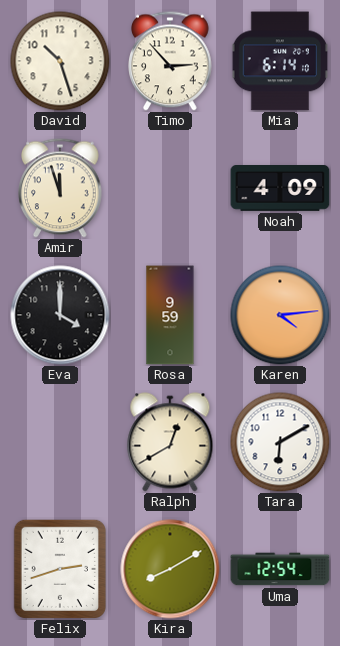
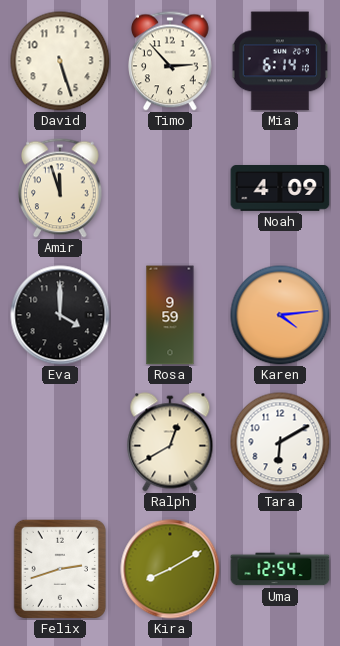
David: 10:27 -> 5:27
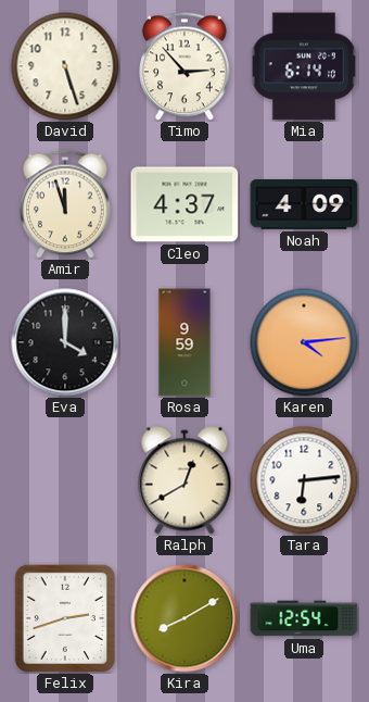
Cleo: none -> 4:37
Tara: 6:10 -> 6:14
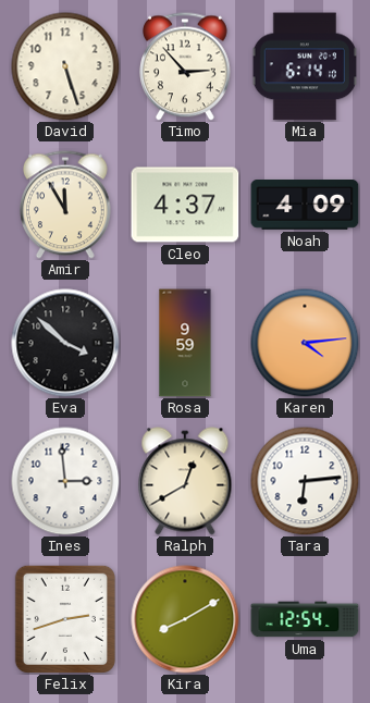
Amir: 11:57 -> 11:55
Eva: 4:00 -> 3:52
Ines: none -> 2:59
